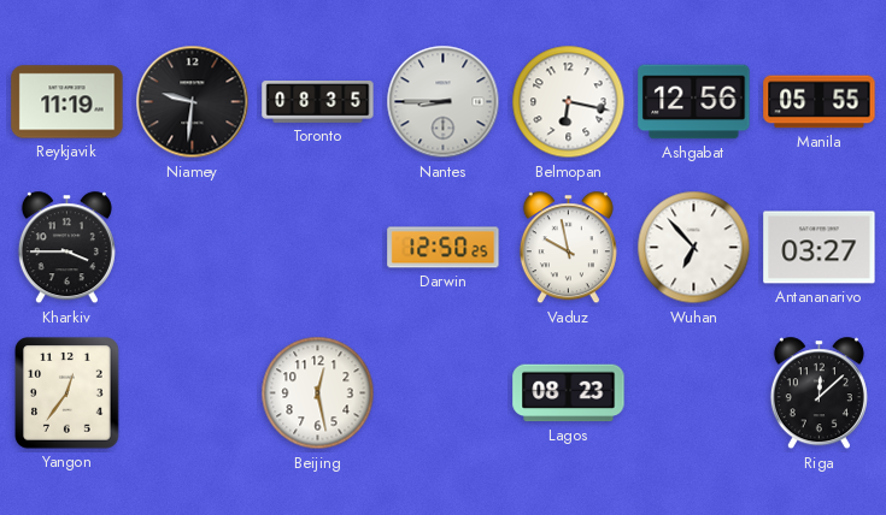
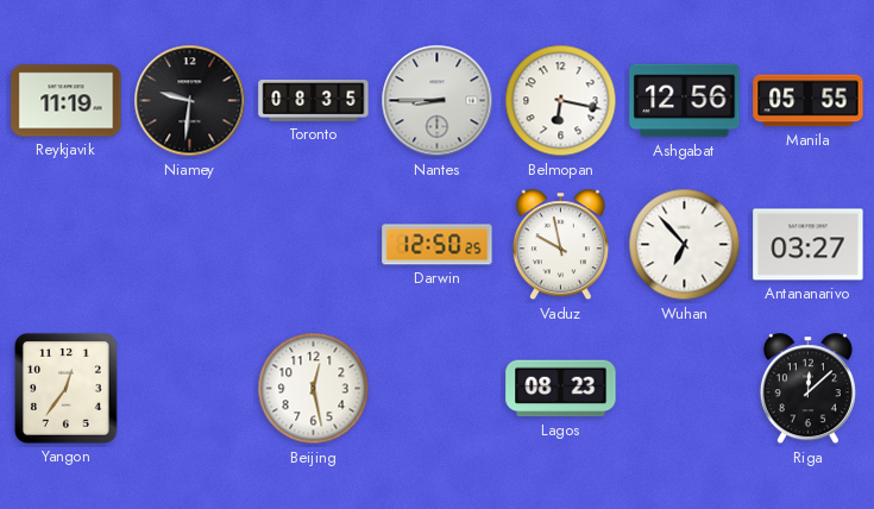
Kharkiv: 3:45 -> none
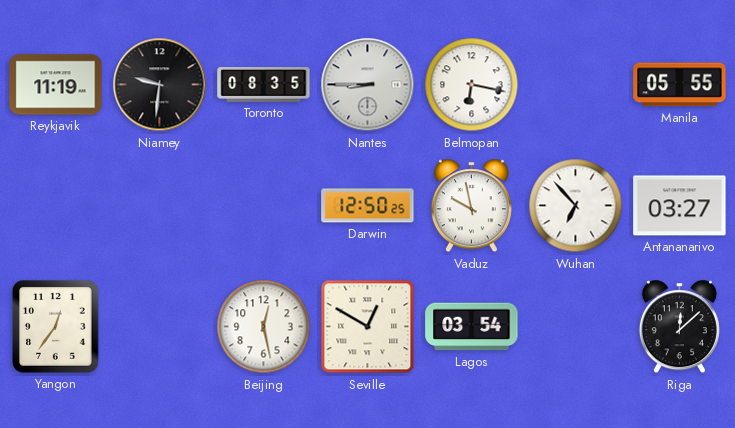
Ashgabat: 12:56 -> none
Seville: none -> 12:50
Lagos: 08:23 -> 03:54
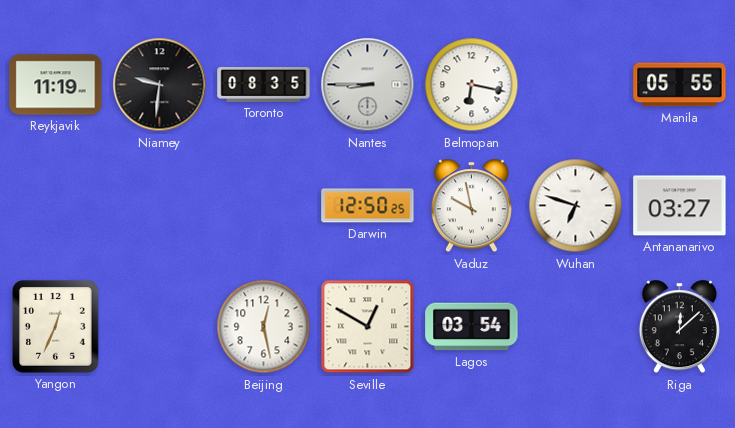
Wuhan: 6:53 -> 6:48
Yangon: 12:36 -> 12:34
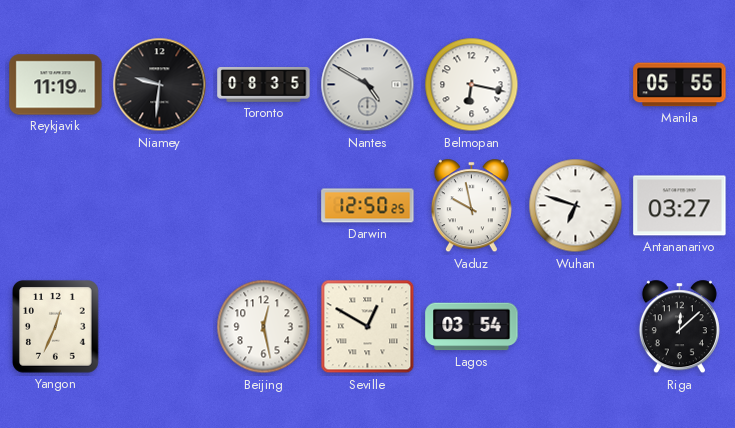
Nantes: 8:45 -> 4:50
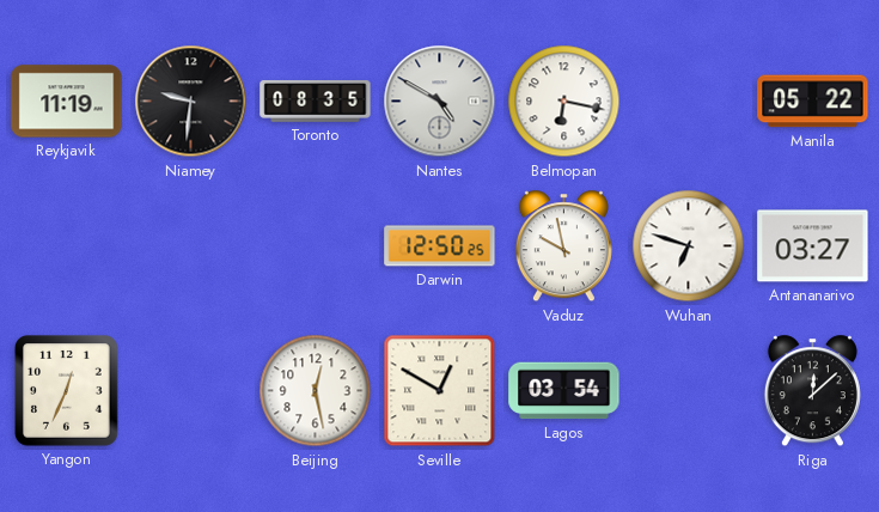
Manila: 05:55 -> 05:22
